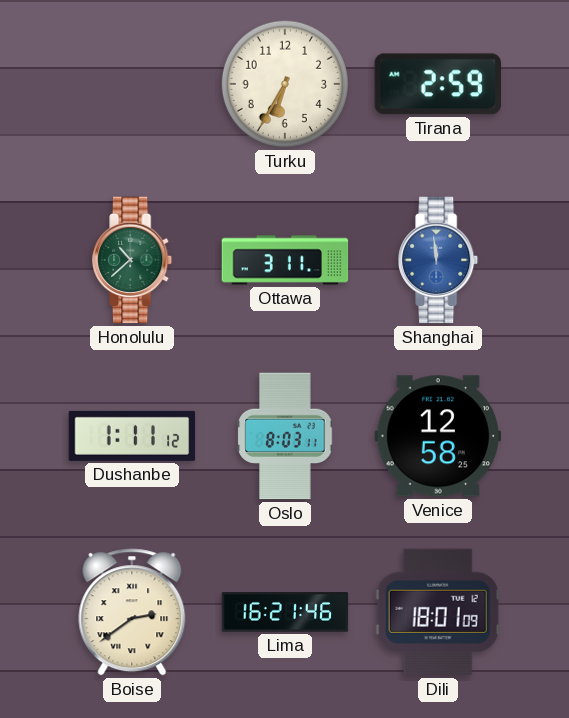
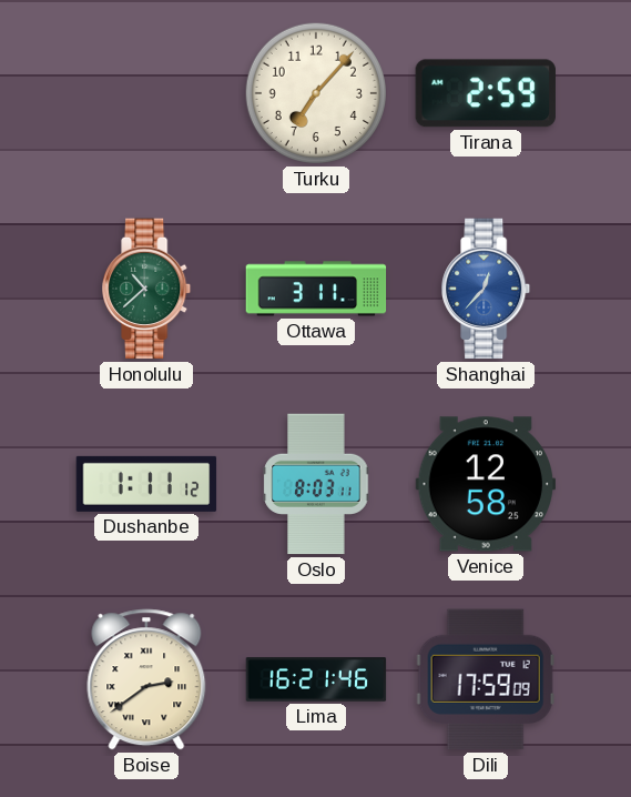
Turku: 6:35 -> 7:07
Shanghai: 11:59 -> 12:37
Dili: 18:01 -> 17:59
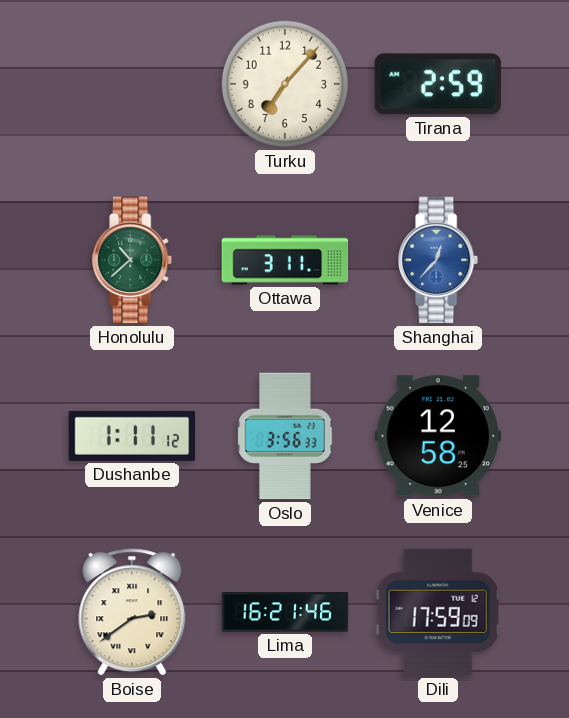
Oslo: 8:03 -> 3:56
